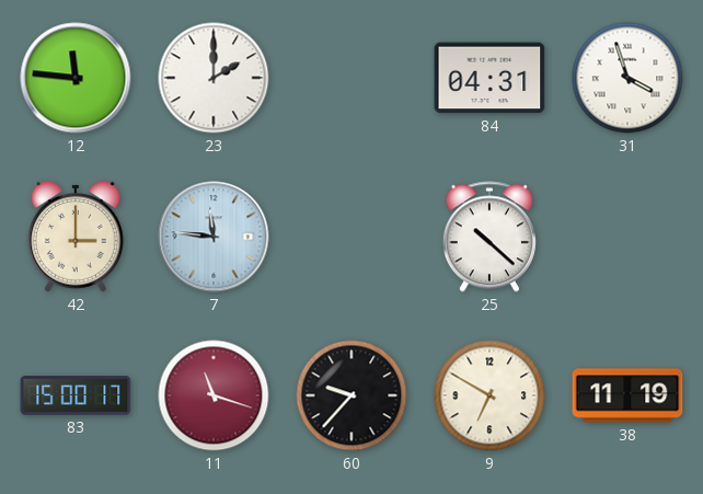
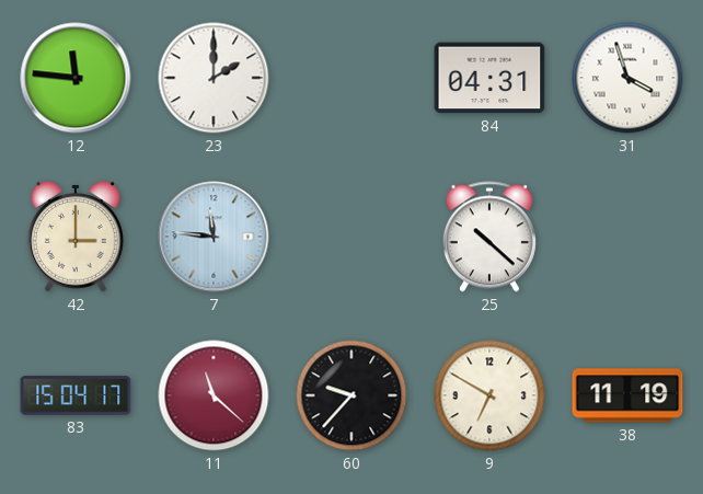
83: 15:00 -> 15:04
11: 11:18 -> 11:22
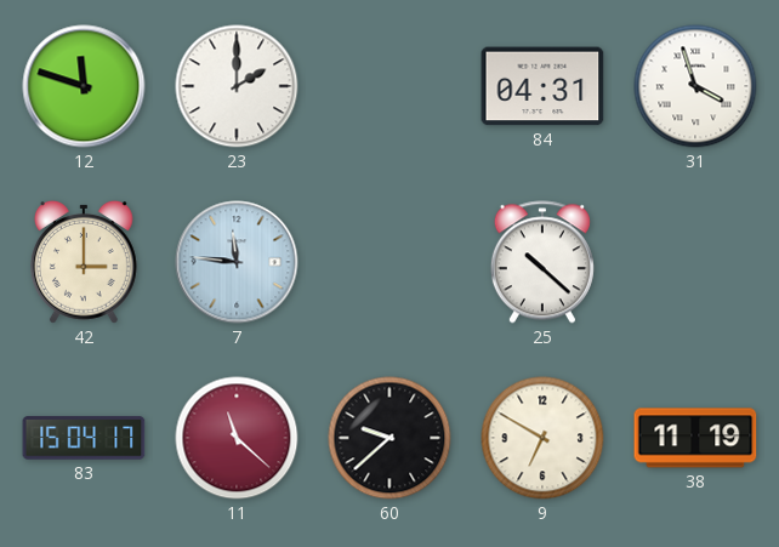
12: 11:46 -> 11:48
60: 9:37 -> 9:38
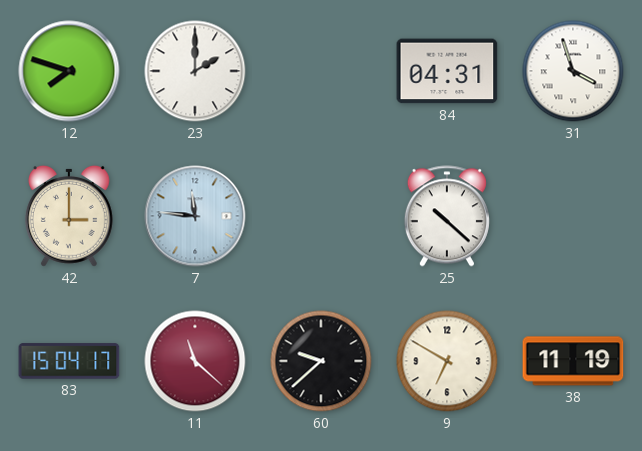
12: 11:48 -> 7:48
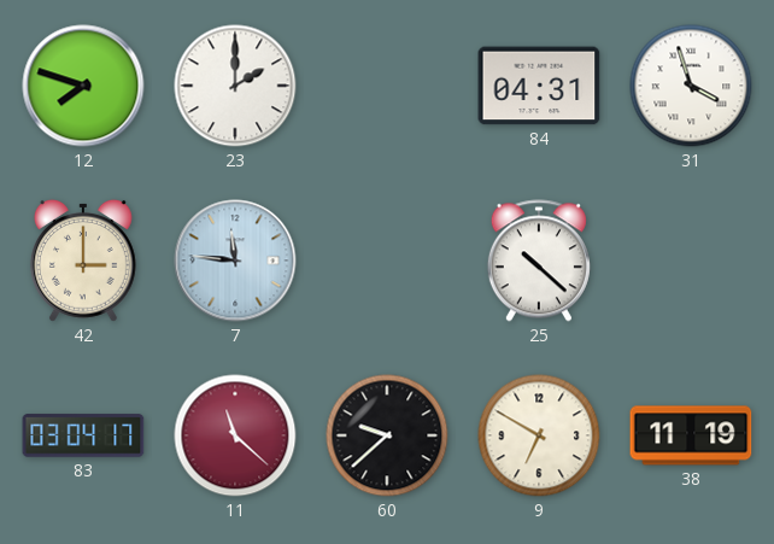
83: 15:04 -> 03:04
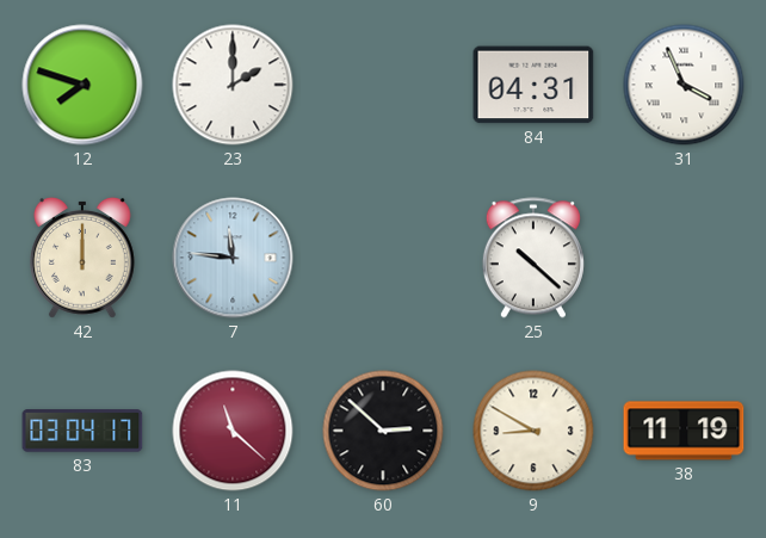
31: 3:57 -> 3:56
42: 3:00 -> 12:00
60: 9:38 -> 2:52
9: 6:50 -> 8:50
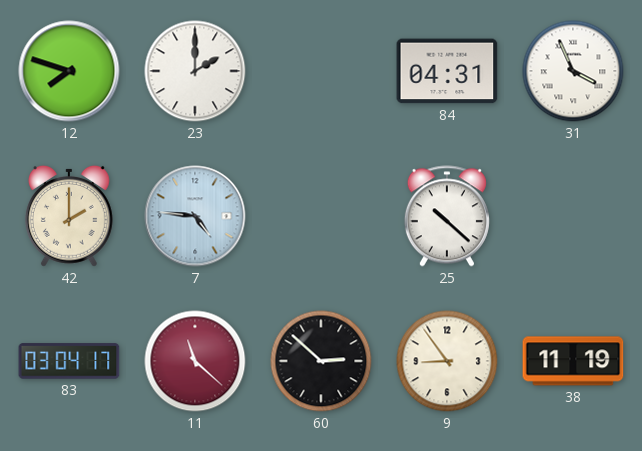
42: 12:00 -> 2:00
7: 11:46 -> 4:46
9: 8:50 -> 8:54
